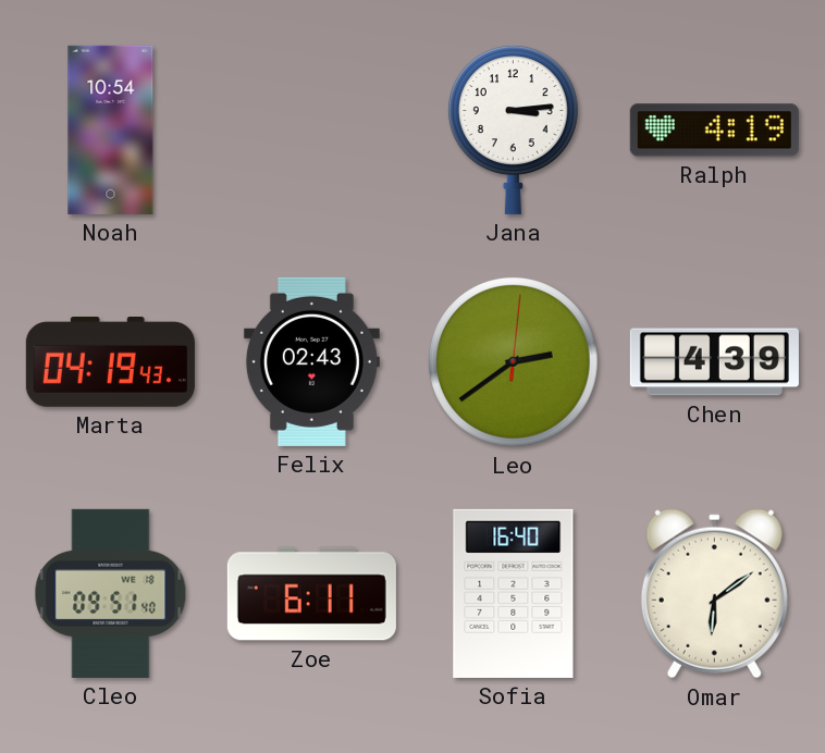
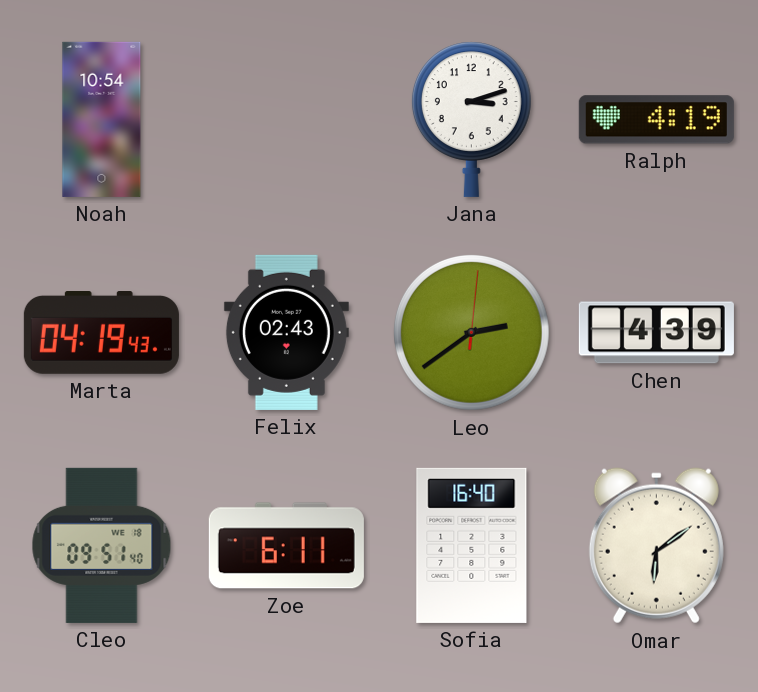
Jana: 3:14 -> 3:12
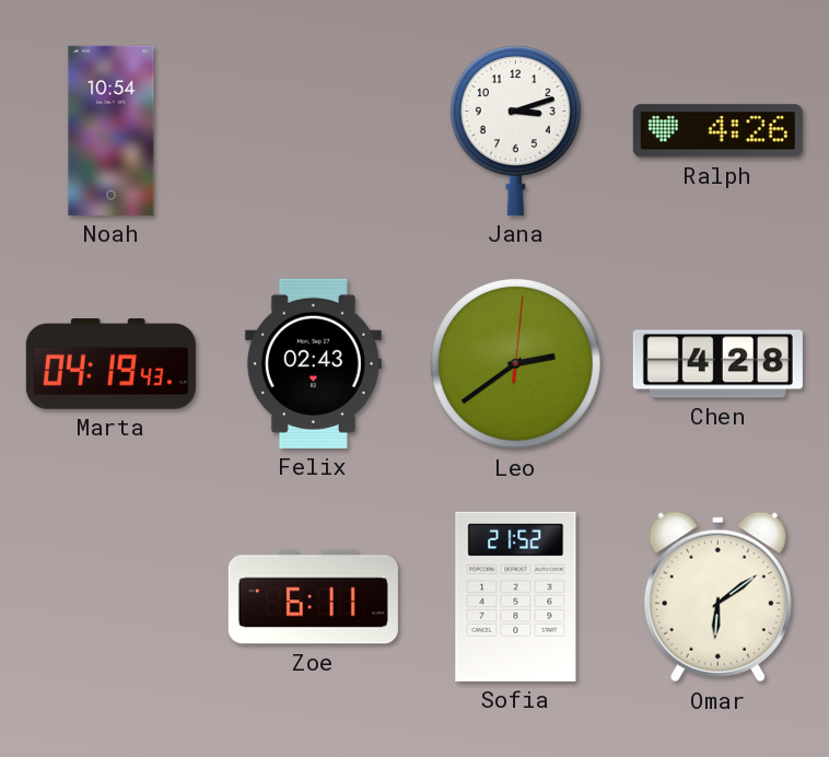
Ralph: 4:19 -> 4:26
Chen: 4:39 -> 4:28
Cleo: 09:51 -> none
Sofia: 16:40 -> 21:52
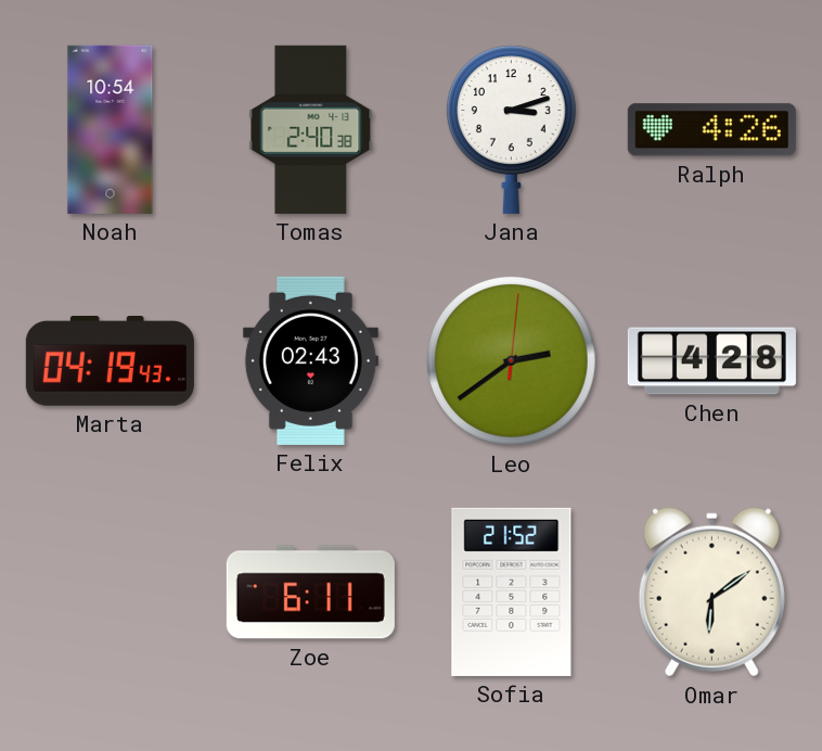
Tomas: none -> 2:40
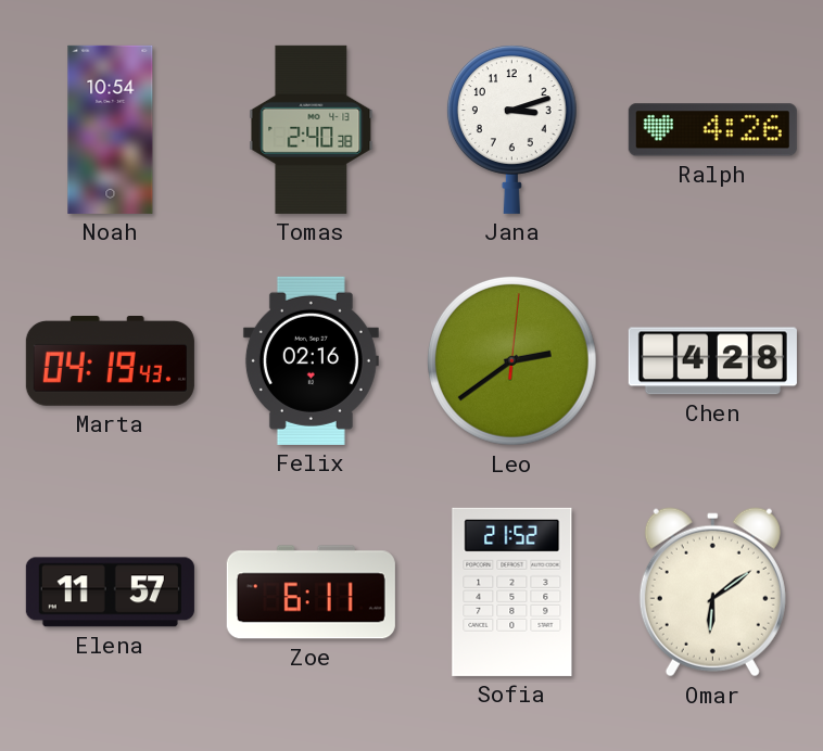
Felix: 02:43 -> 02:16
Elena: none -> 11:57
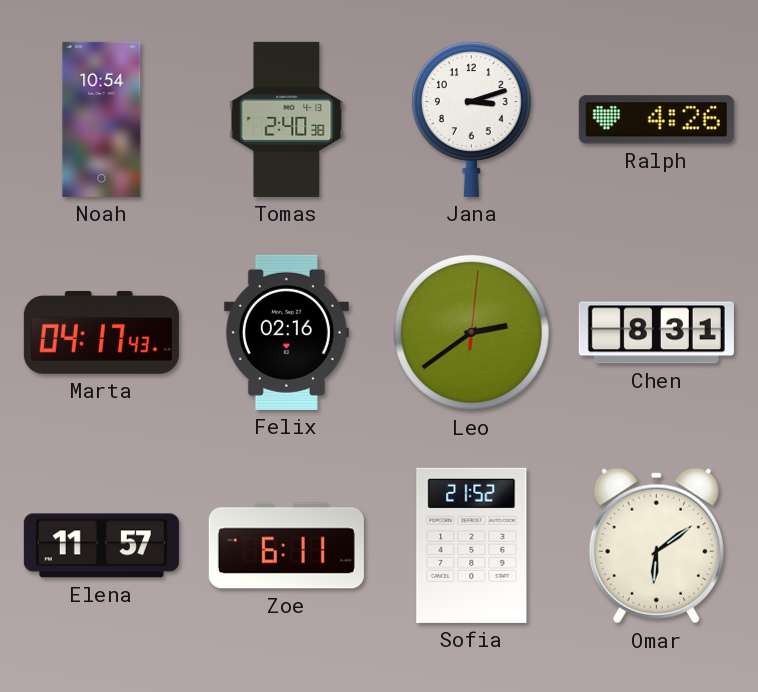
Marta: 04:19 -> 04:17
Chen: 4:28 -> 8:31
